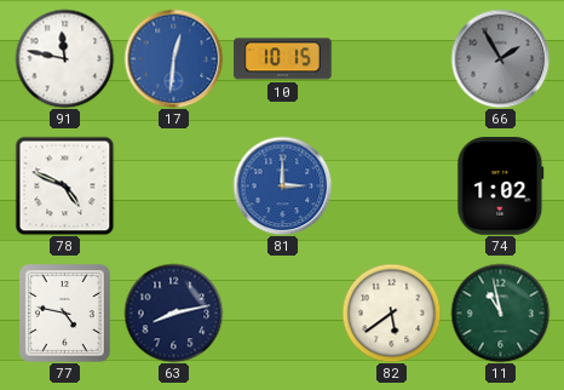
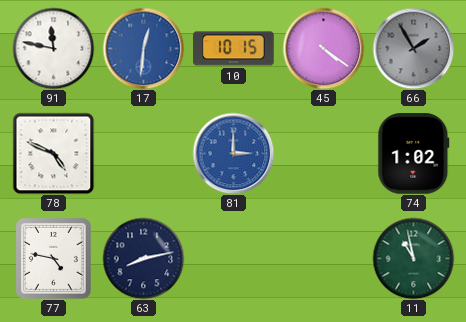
45: none -> 4:21
82: 5:39 -> none
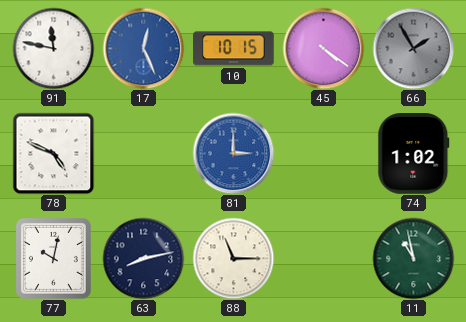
17: 12:31 -> 12:26
77: 4:47 -> 10:02
88: none -> 11:15
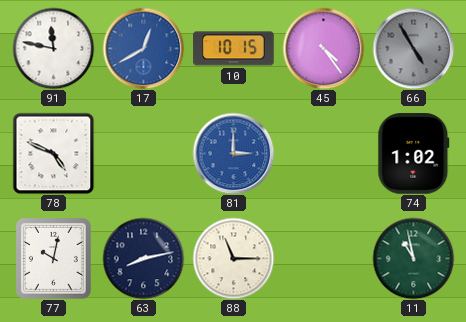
17: 12:26 -> 12:40
45: 4:21 -> 4:24
66: 1:55 -> 4:55
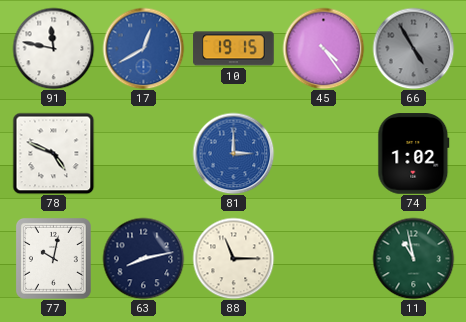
10: 10:15 -> 19:15
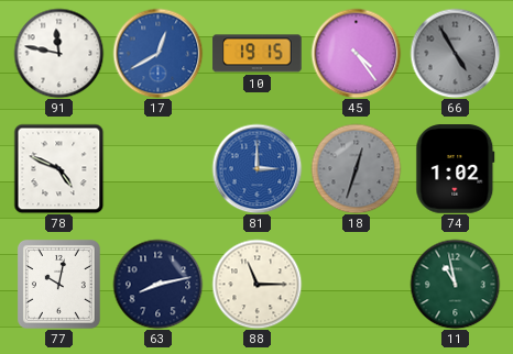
18: none -> 12:33
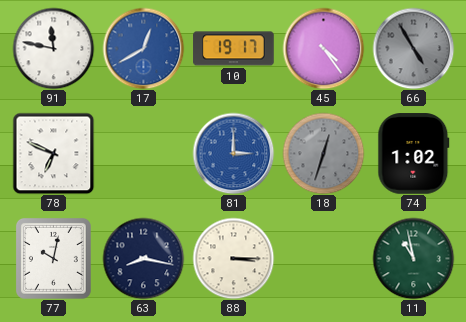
10: 19:15 -> 19:17
78: 4:49 -> 6:49
63: 8:13 -> 8:17
88: 11:15 -> 3:15
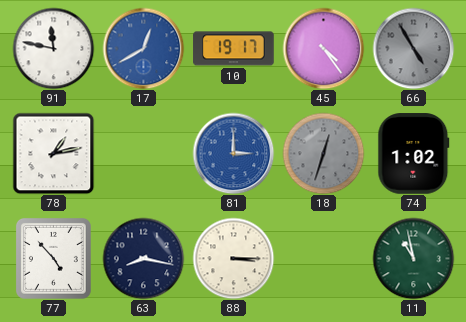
78: 6:49 -> 1:13
77: 10:02 -> 4:53
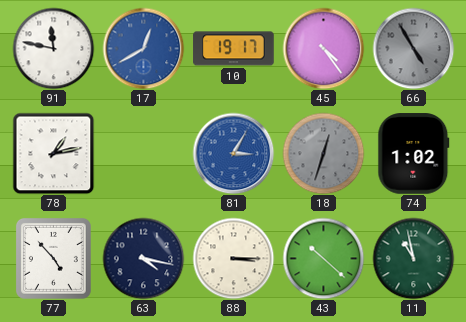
81: 3:00 -> 3:05
63: 8:17 -> 4:17
43: none -> 10:22
